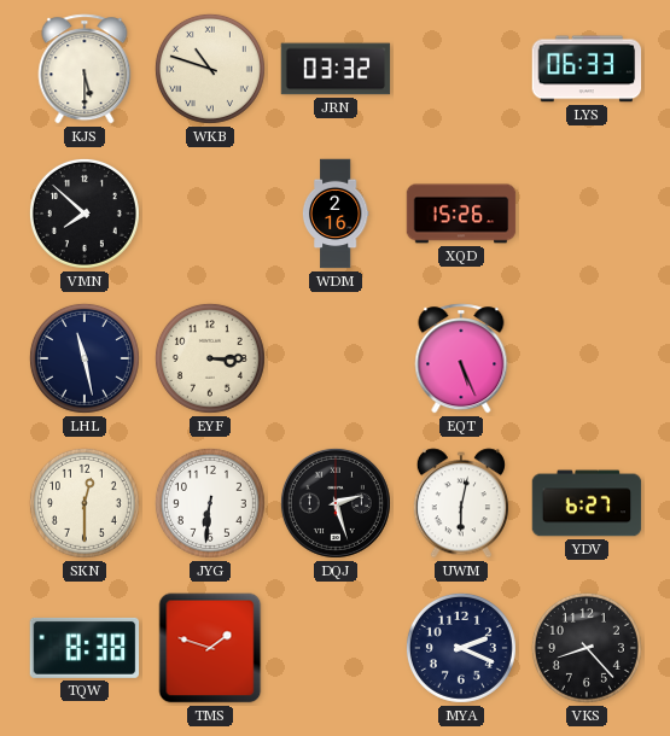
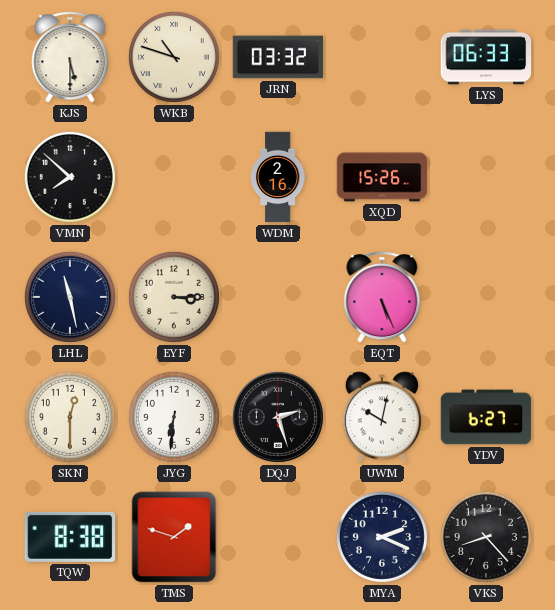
UWM: 6:02 -> 10:02
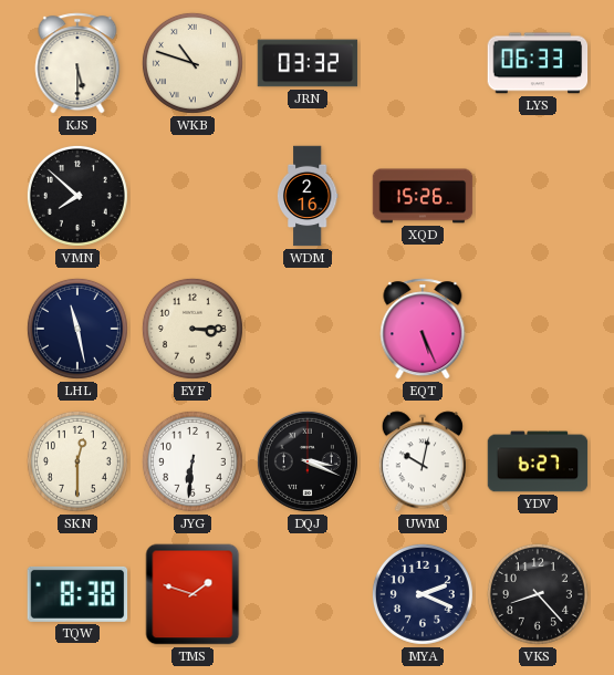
DQJ: 2:27 -> 3:19
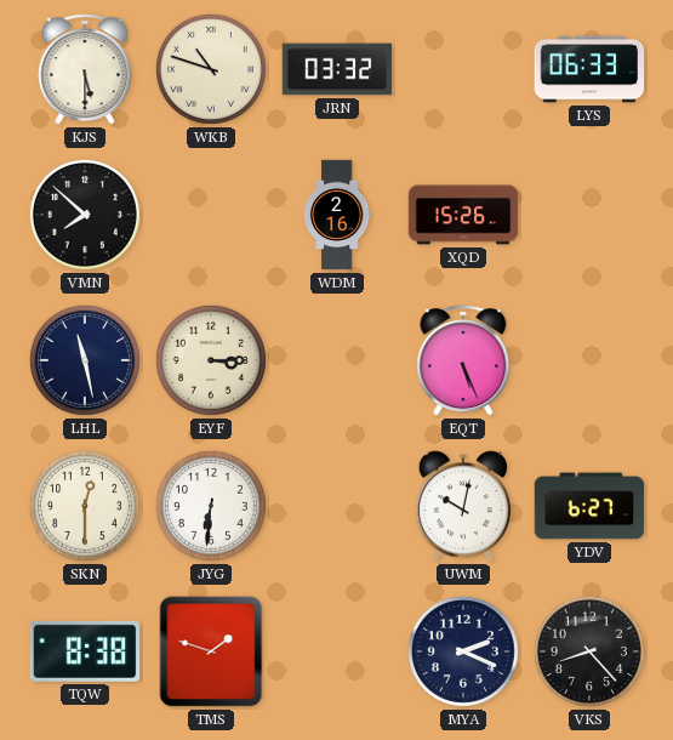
DQJ: 3:19 -> none
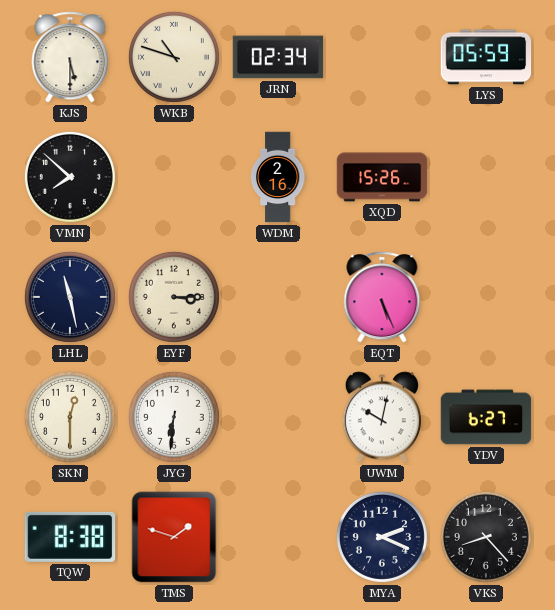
JRN: 03:32 -> 02:34
LYS: 06:33 -> 05:59
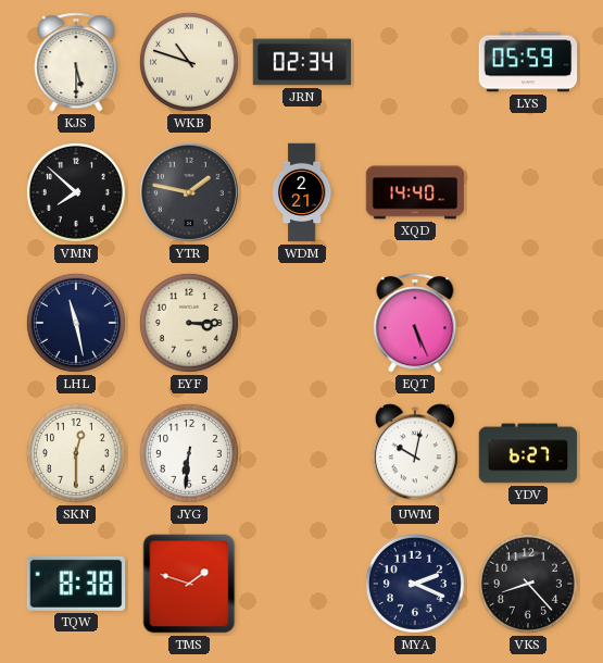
YTR: none -> 1:47
WDM: 2:16 -> 2:21
XQD: 15:26 -> 14:40
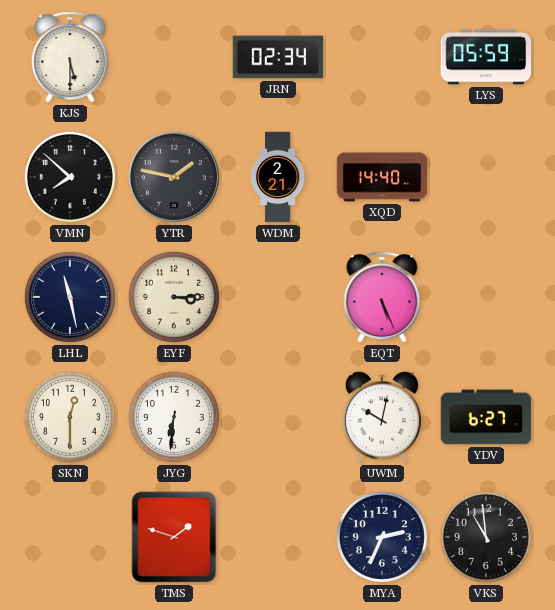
WKB: 10:48 -> none
TQW: 8:38 -> none
MYA: 2:19 -> 2:34
VKS: 8:23 -> 10:59
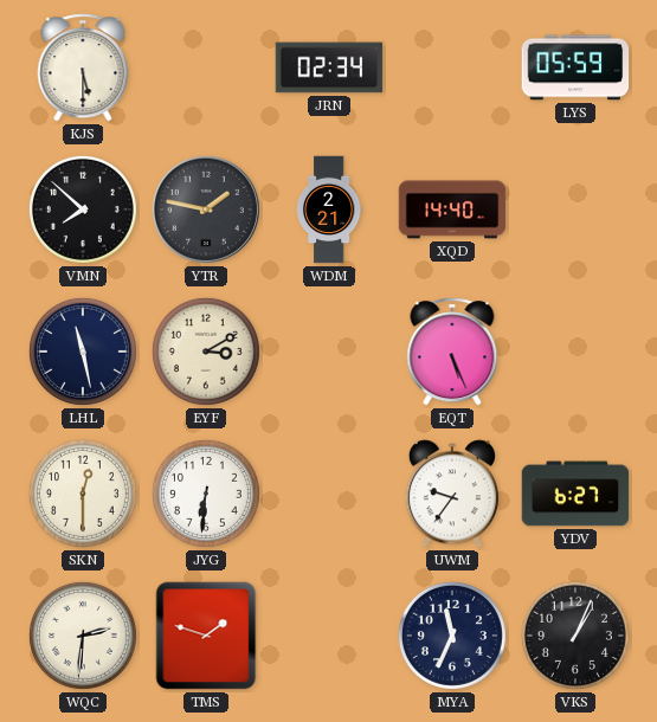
EYF: 3:15 -> 3:10
UWM: 10:02 -> 9:36
WQC: none -> 2:31
MYA: 2:34 -> 11:34
VKS: 10:59 -> 1:04
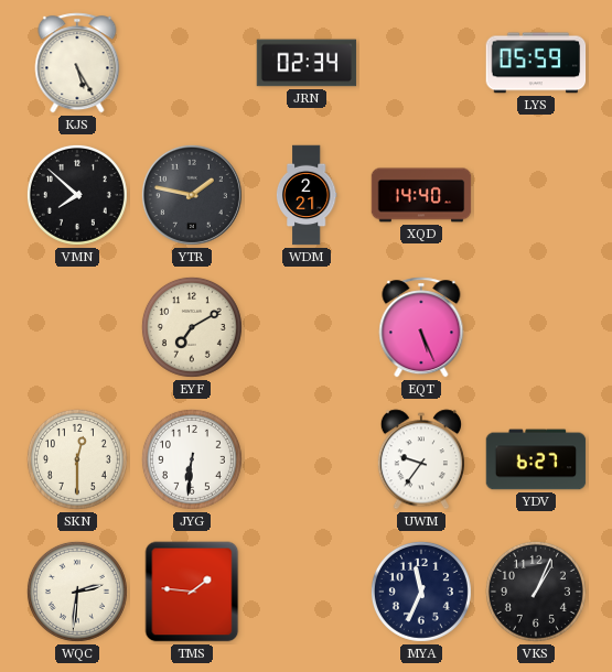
KJS: 5:30 -> 5:25
LHL: 11:28 -> none
EYF: 3:10 -> 7:10
TMS: 1:48 -> 1:46
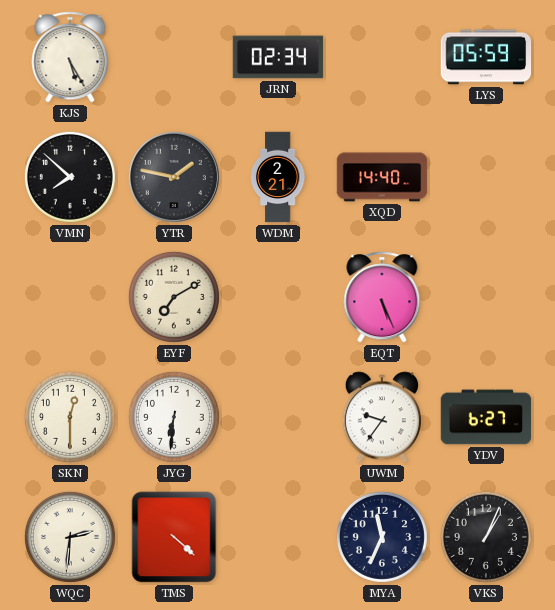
TMS: 1:46 -> 4:22
